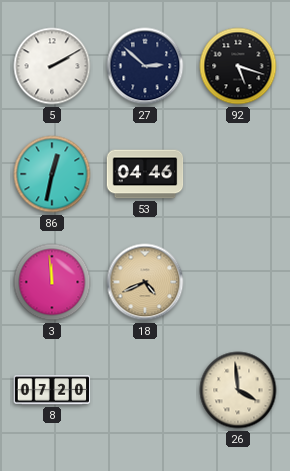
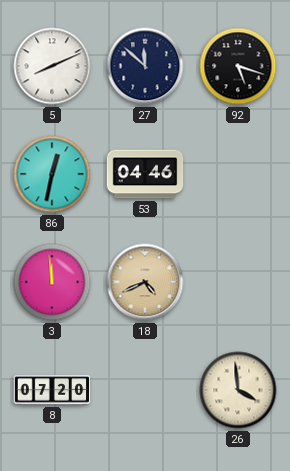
5: 2:10 -> 8:11
27: 2:52 -> 11:52
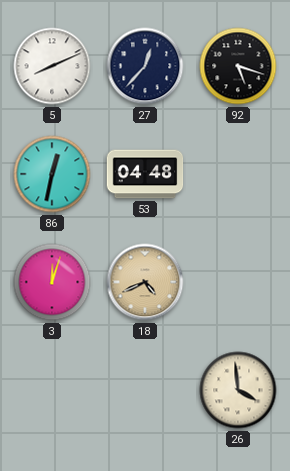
27: 11:52 -> 12:37
53: 04:46 -> 04:48
3: 11:59 -> 12:03
8: 07:20 -> none
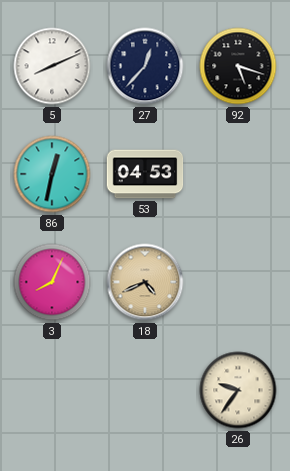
53: 04:48 -> 04:53
3: 12:03 -> 8:04
26: 3:59 -> 9:36
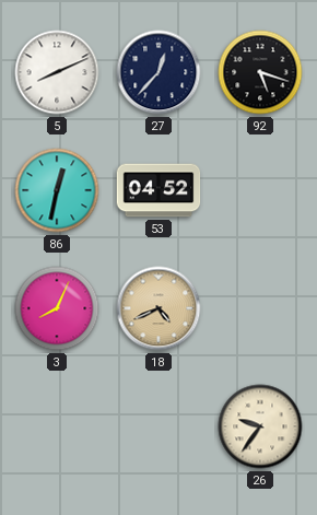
53: 04:53 -> 04:52
